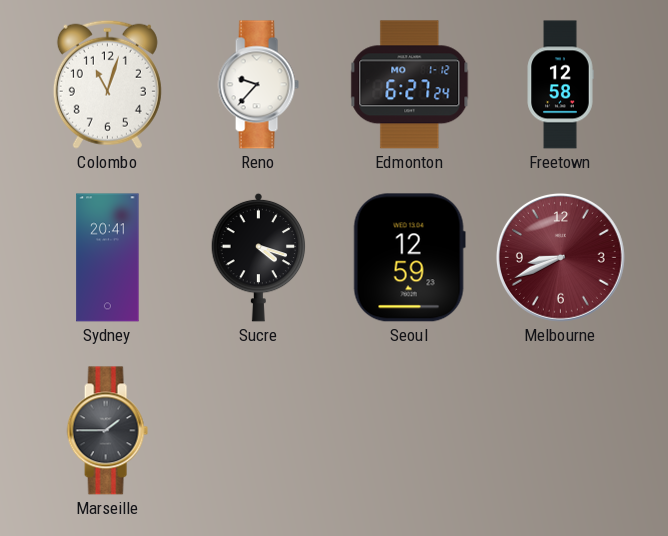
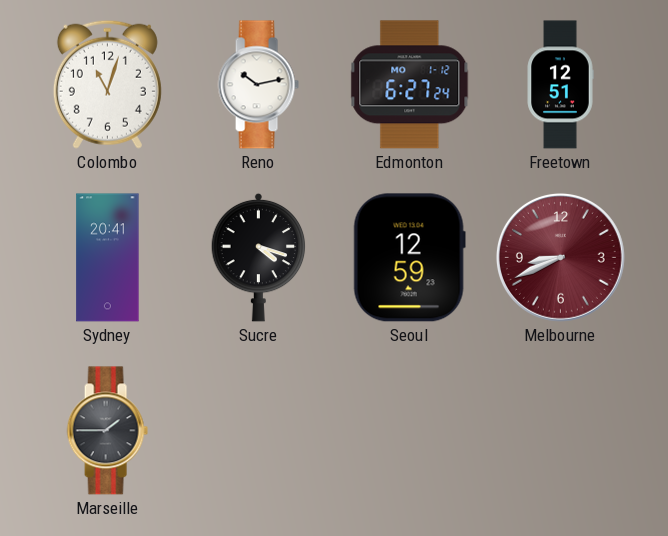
Reno: 9:37 -> 10:13
Freetown: 12:58 -> 12:51
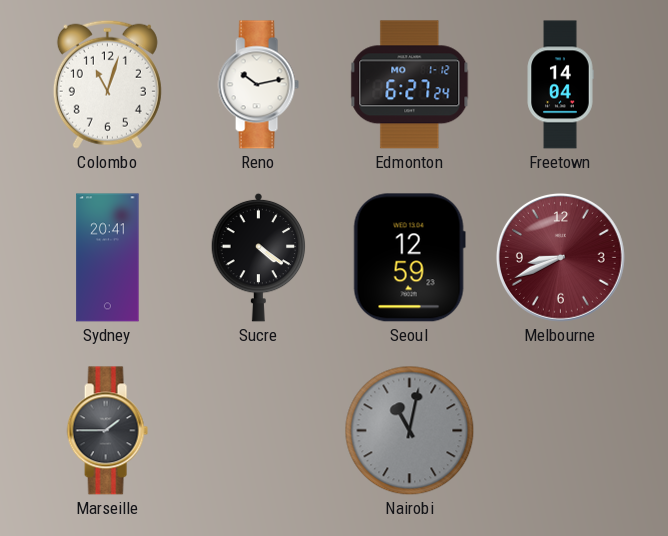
Freetown: 12:51 -> 14:04
Sucre: 4:18 -> 4:21
Nairobi: none -> 11:02
